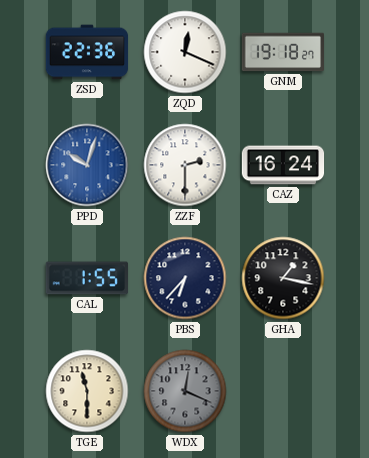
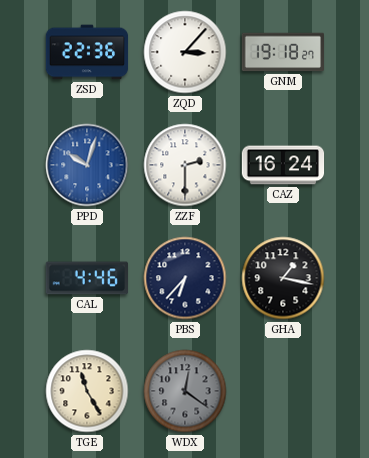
ZQD: 12:19 -> 3:07
CAL: 1:55 -> 4:46
TGE: 11:30 -> 11:25
WDX: 12:19 -> 12:21
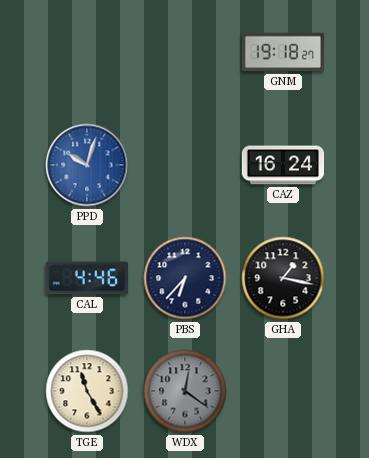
ZSD: 22:36 -> none
ZQD: 3:07 -> none
ZZF: 2:30 -> none
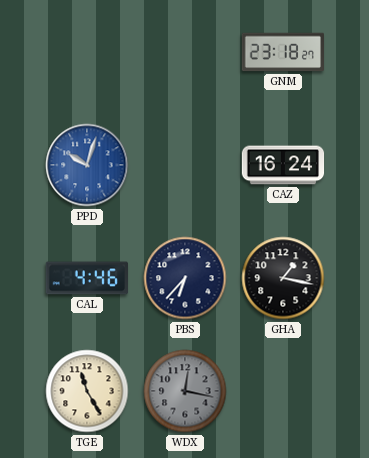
GNM: 19:18 -> 23:18
WDX: 12:21 -> 12:17
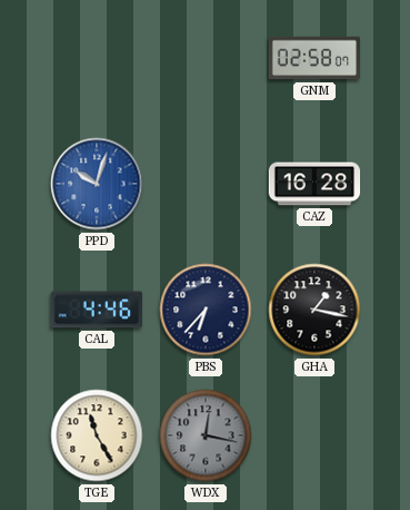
GNM: 23:18 -> 02:58
CAZ: 16:24 -> 16:28
